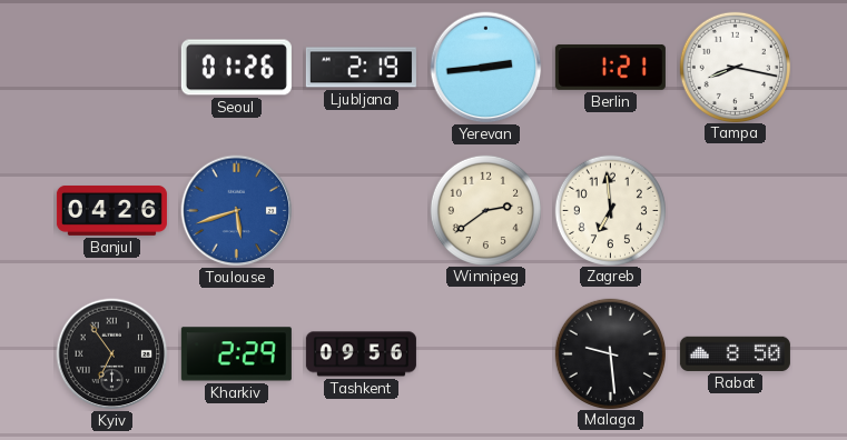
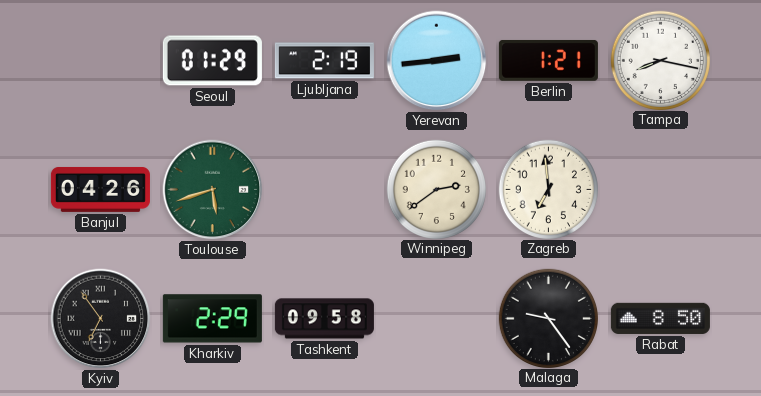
Seoul: 01:26 -> 01:29
Toulouse dial: blue -> green
Tashkent: 09:56 -> 09:58
Malaga: 9:29 -> 9:24
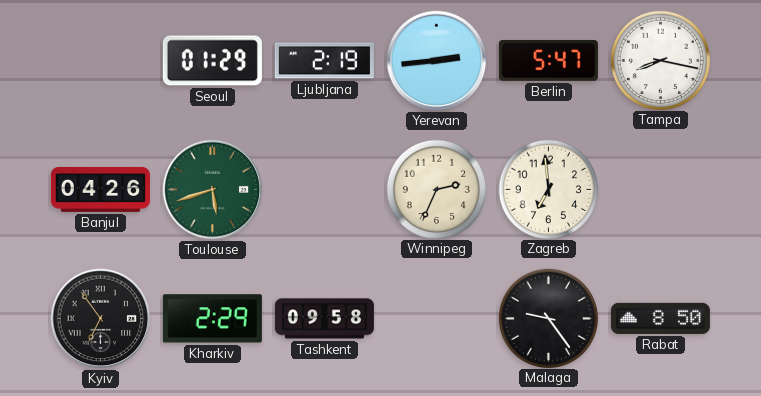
Berlin: 1:21 -> 5:47
Winnipeg: 2:39 -> 2:34
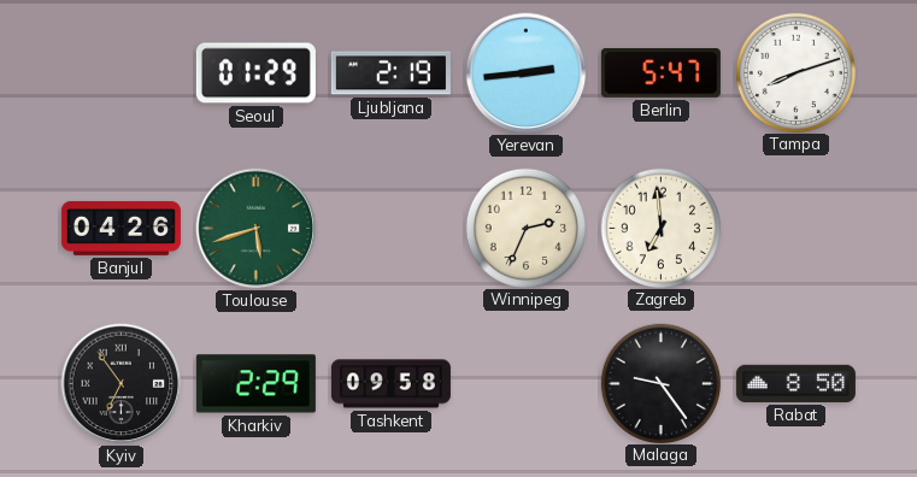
Tampa: 8:17 -> 8:12
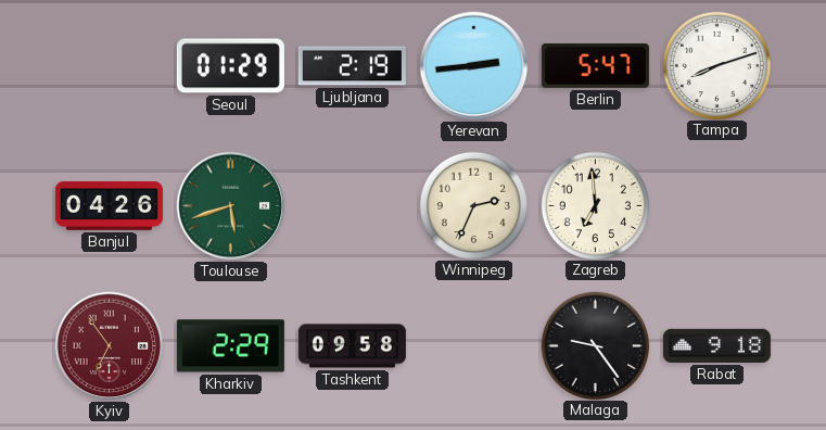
Kyiv dial: black -> burgundy
Rabat: 8:50 -> 9:18
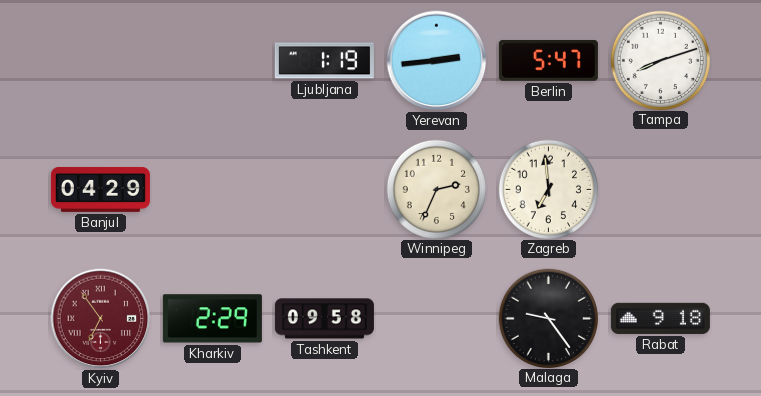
Seoul: 01:29 -> none
Ljubljana: 2:19 -> 1:19
Banjul: 04:26 -> 04:29
Toulouse: 5:42 -> none
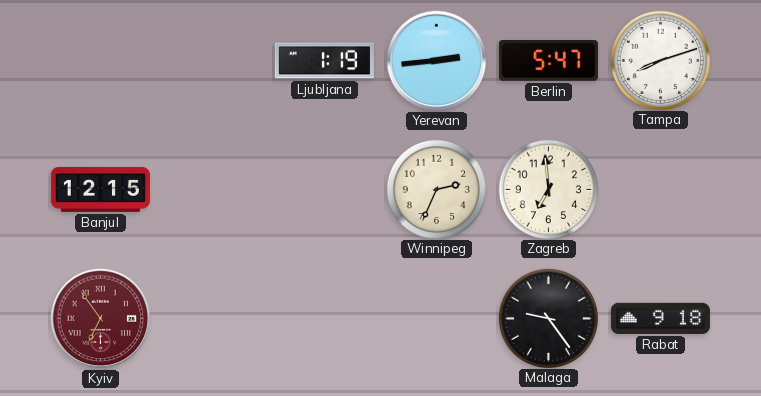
Banjul: 04:29 -> 12:15
Kharkiv: 2:29 -> none
Tashkent: 09:58 -> none
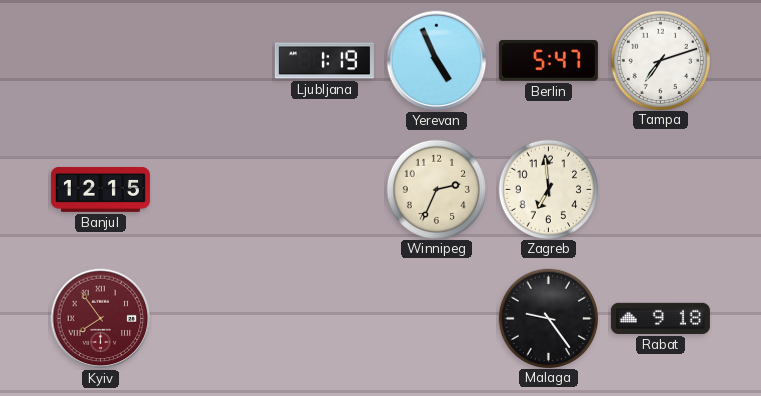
Yerevan: 2:44 -> 4:56
Tampa: 8:12 -> 7:12
Kyiv: 6:54 -> 7:54
